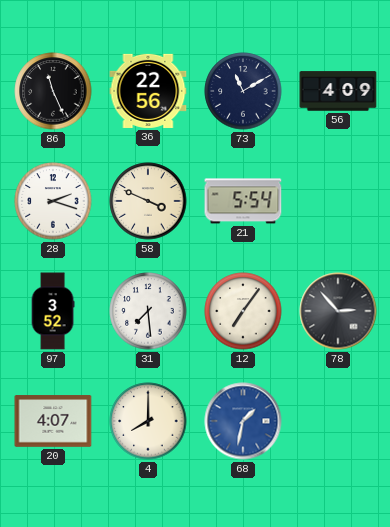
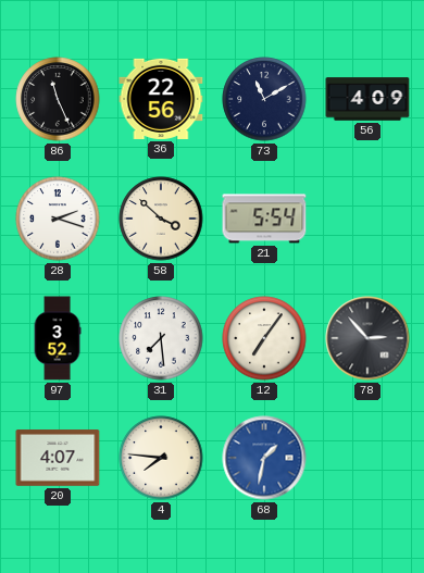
58: 3:49 -> 3:52
4: 8:00 -> 7:46
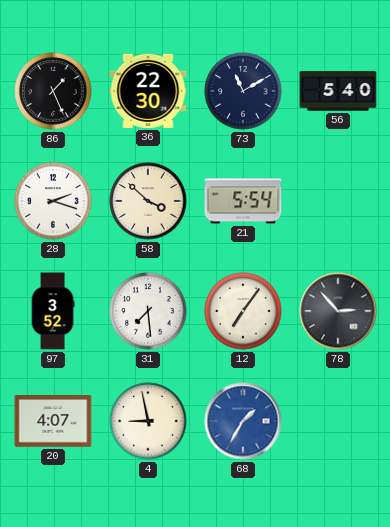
86: 11:26 -> 1:26
36: 22:56 -> 22:30
56: 4:09 -> 5:40
4: 7:46 -> 8:58
68: 1:32 -> 1:35
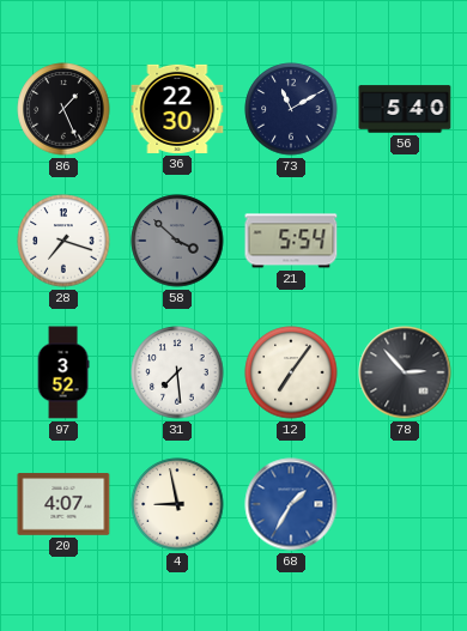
28: 2:18 -> 7:18
58 dial: cream -> grey
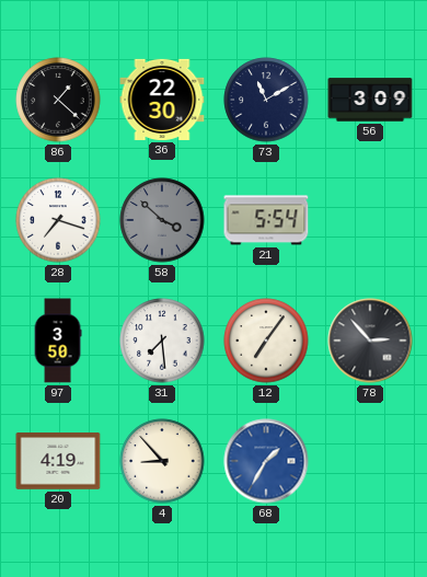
86: 1:26 -> 1:22
56: 5:40 -> 3:09
97: 3:52 -> 3:50
20: 4:07 -> 4:19
4: 8:58 -> 8:53
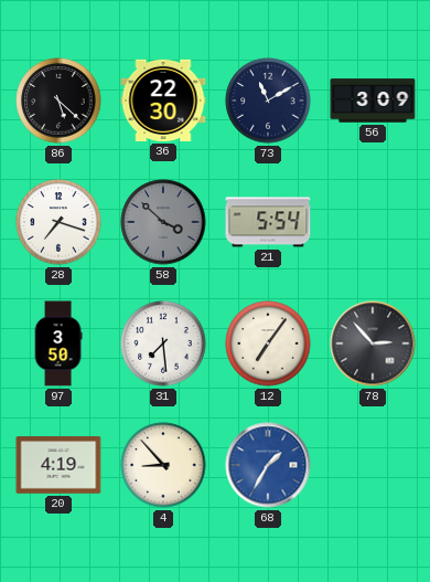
86: 1:22 -> 5:22
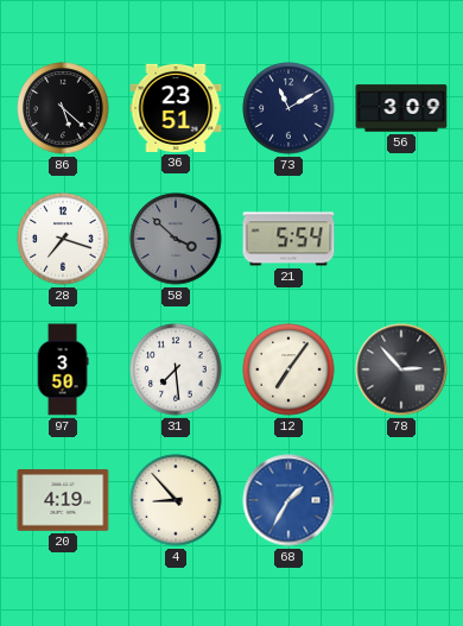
36: 22:30 -> 23:51
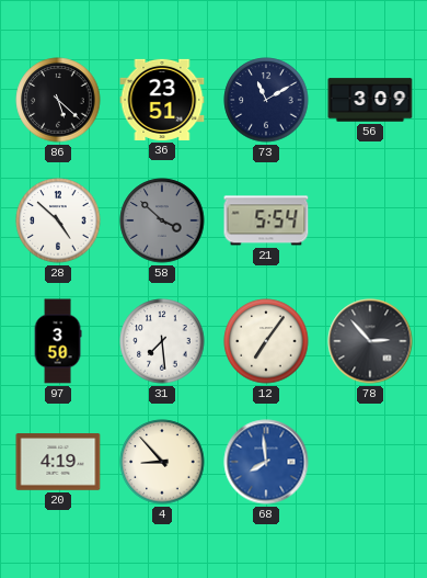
28: 7:18 -> 4:52
68: 1:35 -> 7:59
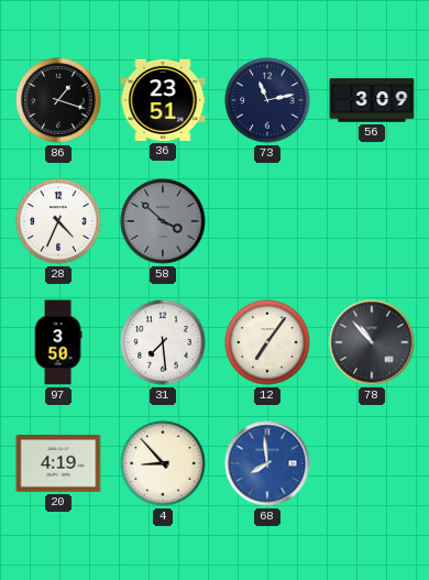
86: 5:22 -> 1:18
73: 11:10 -> 11:13
28: 4:52 -> 4:34
21: 5:54 -> none
78: 2:53 -> 10:53
